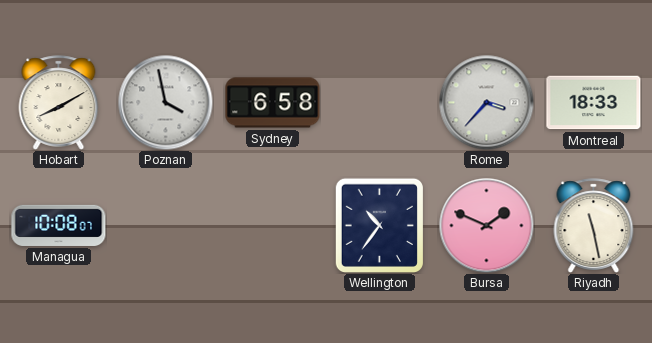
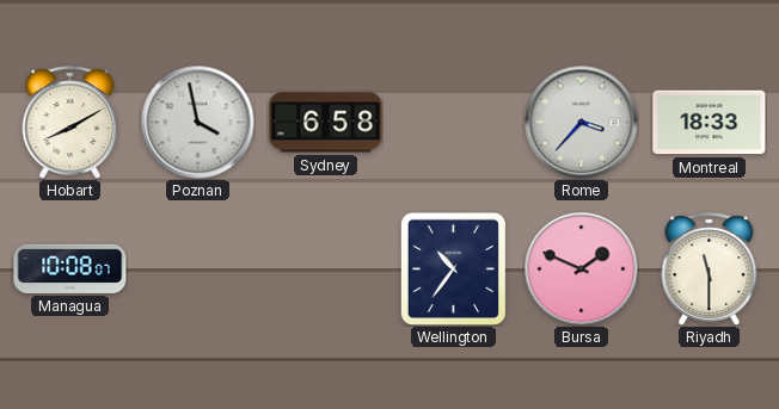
Riyadh: 11:28 -> 11:30
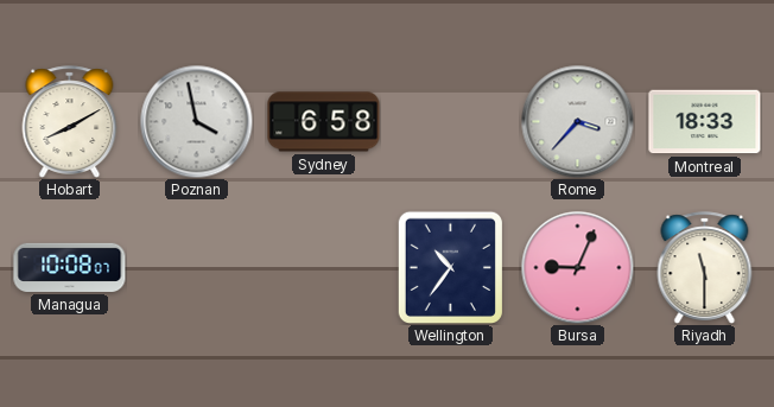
Bursa: 1:49 -> 9:04
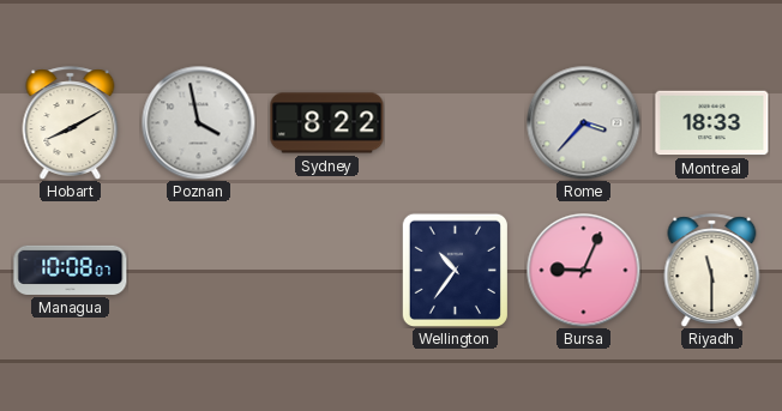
Sydney: 6:58 -> 8:22
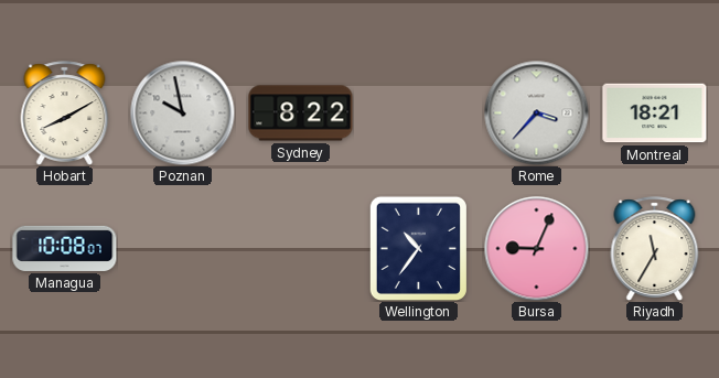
Poznan: 3:58 -> 9:58
Montreal: 18:33 -> 18:21
Riyadh: 11:30 -> 11:35
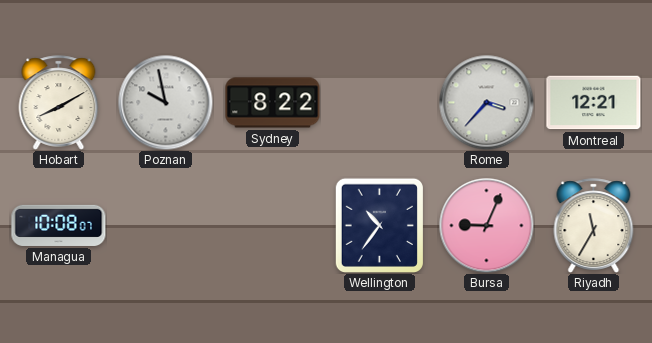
Montreal: 18:21 -> 12:21
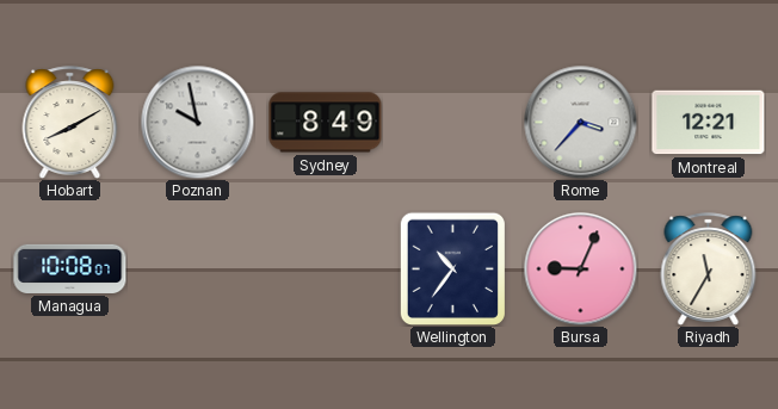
Sydney: 8:22 -> 8:49
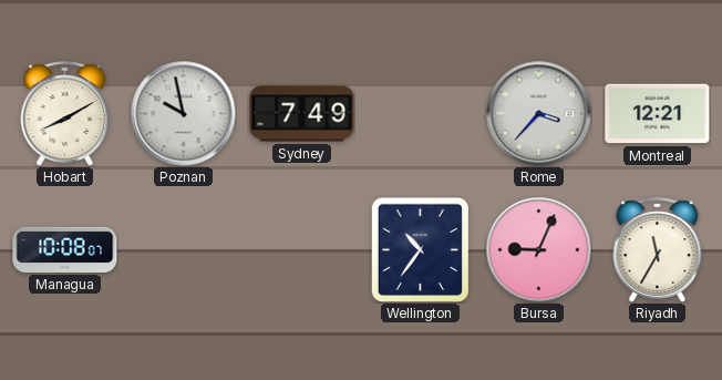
Sydney: 8:49 -> 7:49
